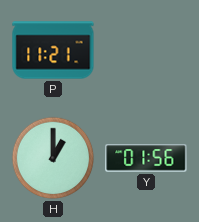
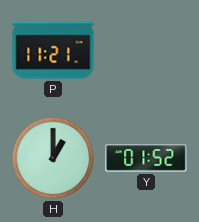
Y: 01:56 -> 01:52
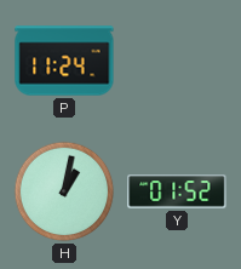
P: 11:21 -> 11:24
H: 1:00 -> 1:02
